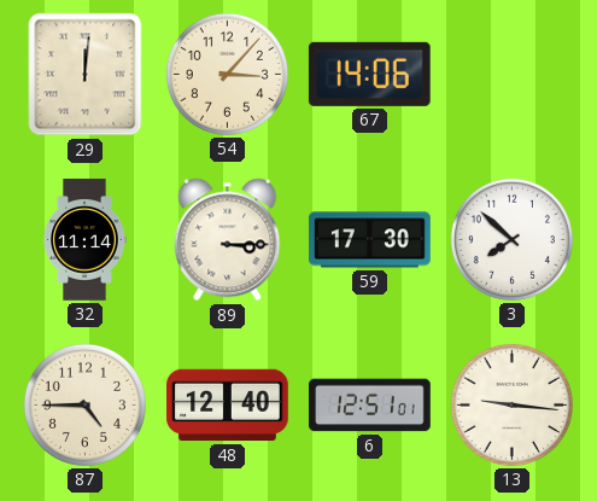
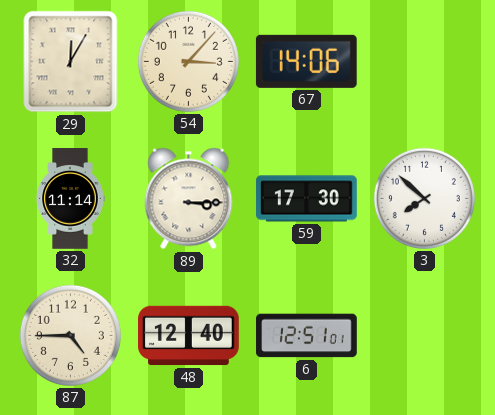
29: 12:01 -> 12:05
13: 9:16 -> none
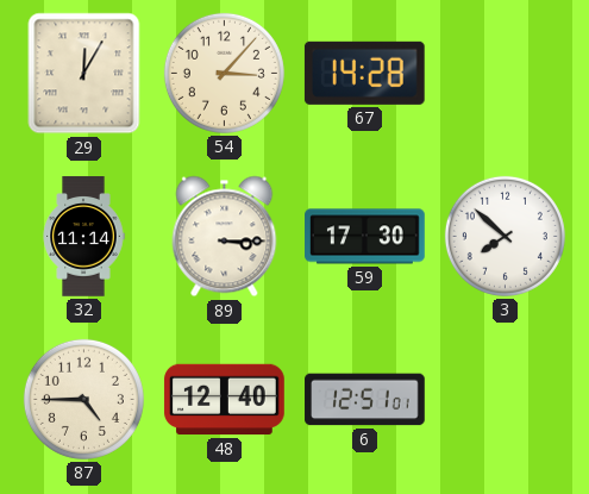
67: 14:06 -> 14:28
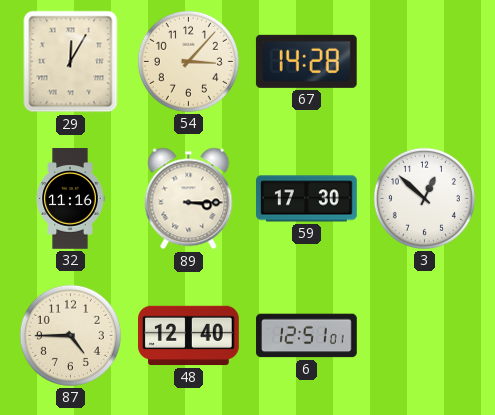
32: 11:14 -> 11:16
3: 7:52 -> 12:52
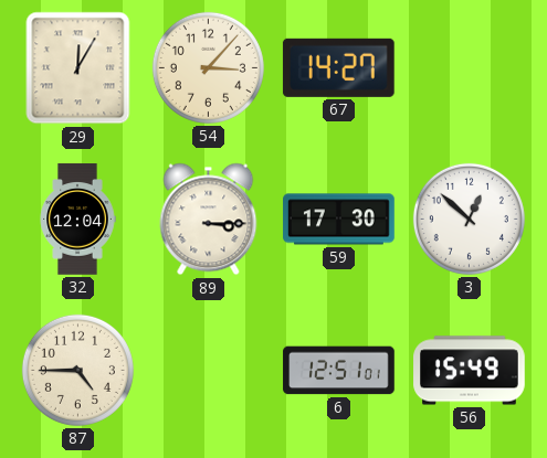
67: 14:28 -> 14:27
32: 11:16 -> 12:04
48: 12:40 -> none
56: none -> 15:49
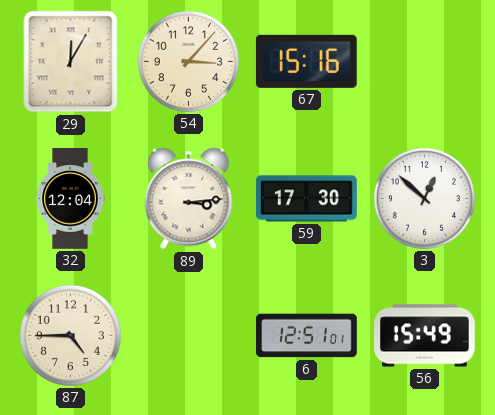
67: 14:27 -> 15:16
89: 3:15 -> 3:14
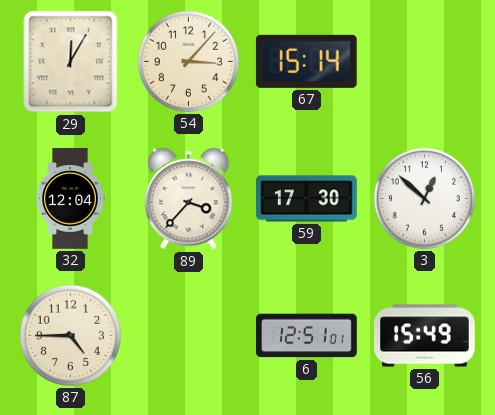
67: 15:16 -> 15:14
89: 3:14 -> 3:37
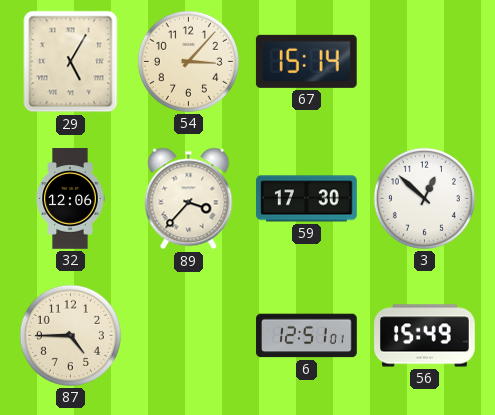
29: 12:05 -> 5:05
32: 12:04 -> 12:06
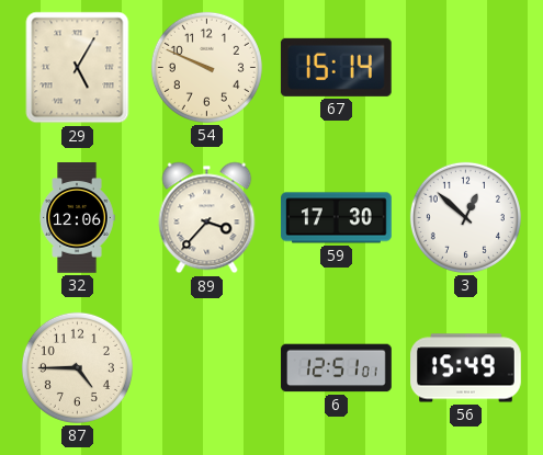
54: 3:07 -> 9:49
